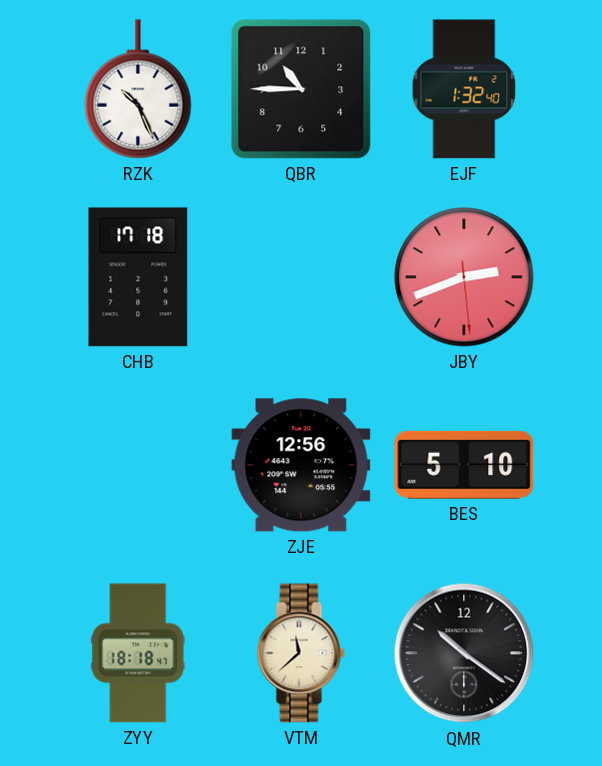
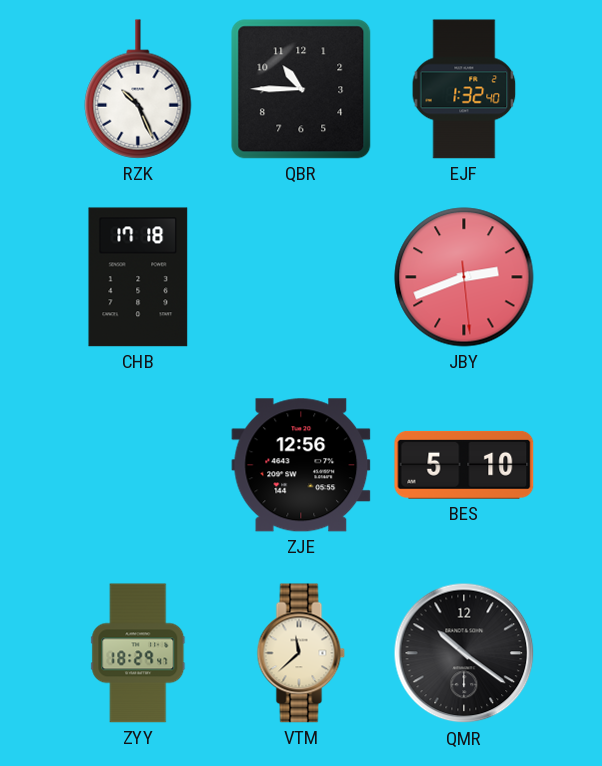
ZYY: 18:18 -> 18:29
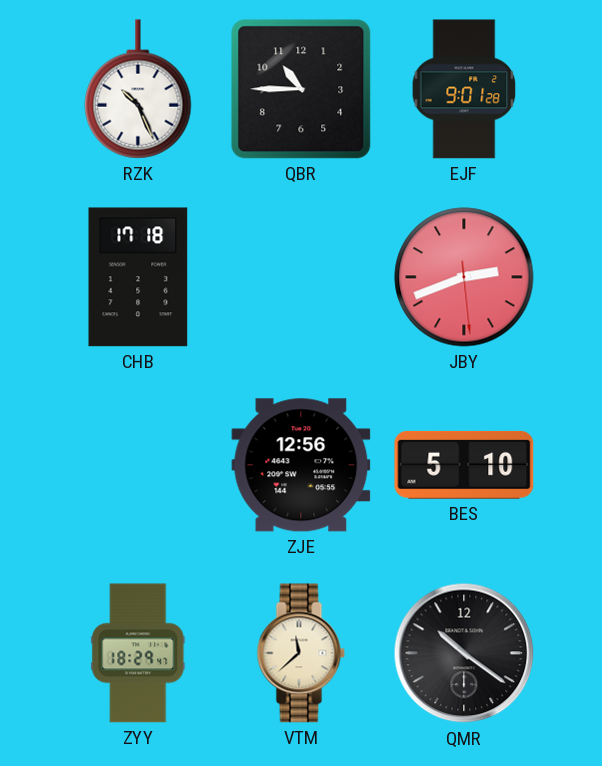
EJF: 1:32 -> 9:01
